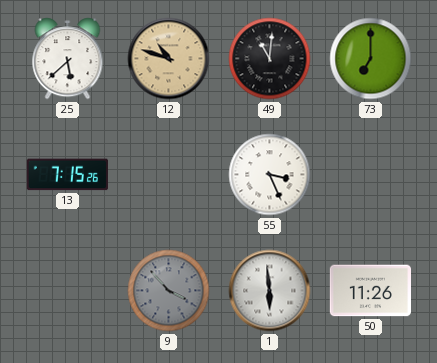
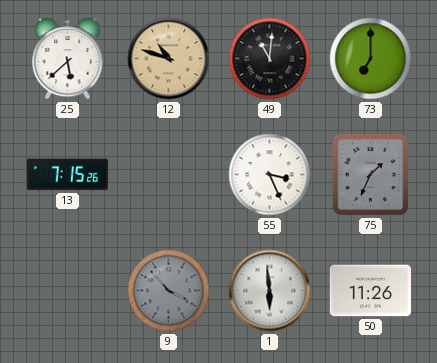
75: none -> 1:34
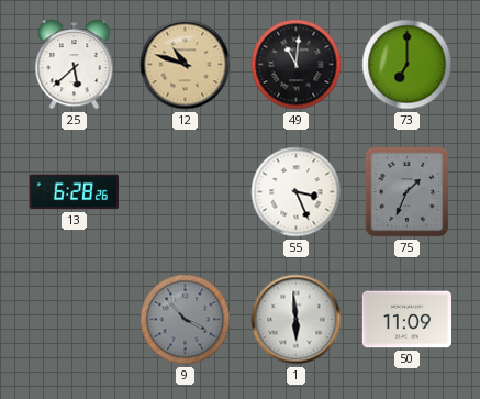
13: 7:15 -> 6:28
50: 11:26 -> 11:09
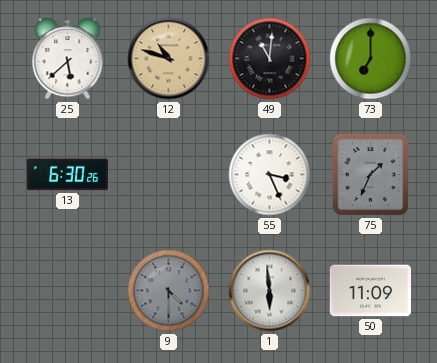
13: 6:28 -> 6:30
9: 3:53 -> 4:30
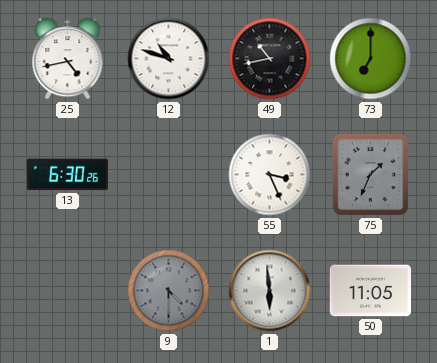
25: 5:38 -> 4:43
12 dial: champagne -> white
49: 11:01 -> 10:43
50: 11:09 -> 11:05
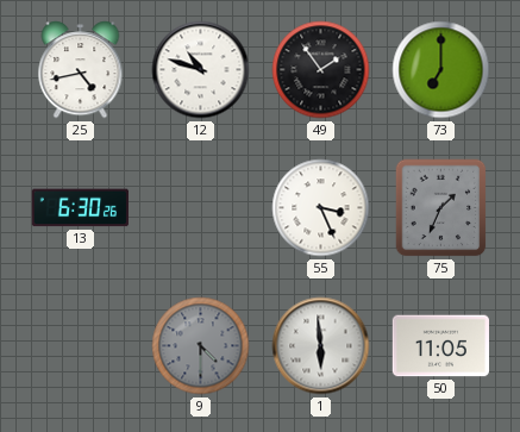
49: 10:43 -> 1:54
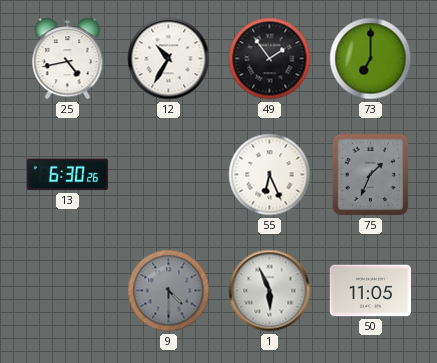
12: 10:48 -> 10:35
55: 3:26 -> 6:26
1: 5:59 -> 5:56
